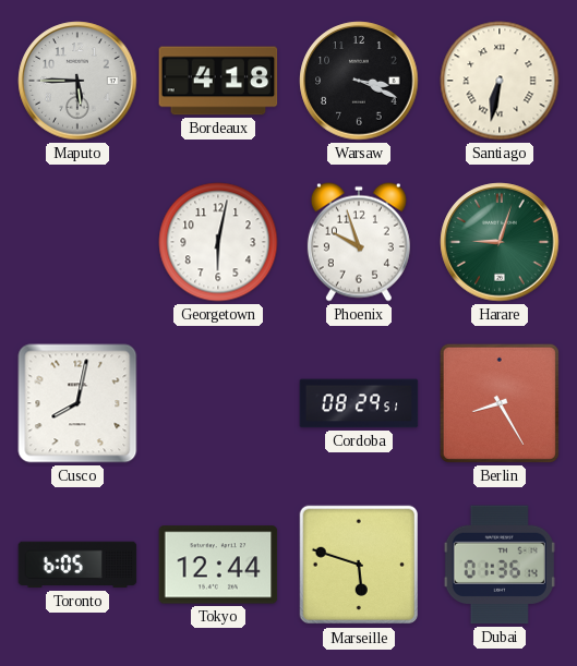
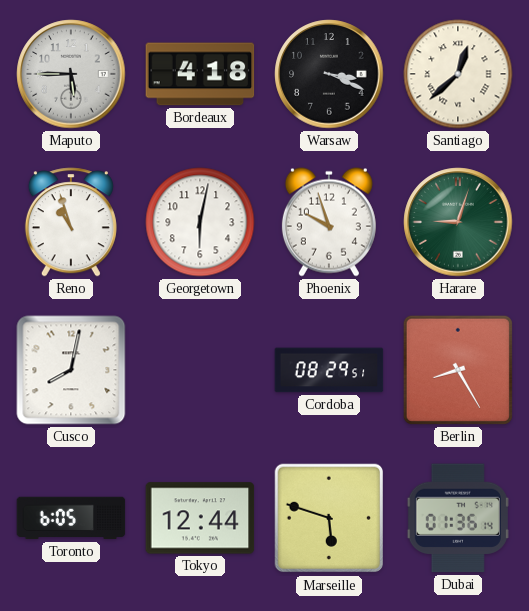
Santiago: 6:32 -> 12:38
Reno: none -> 10:57
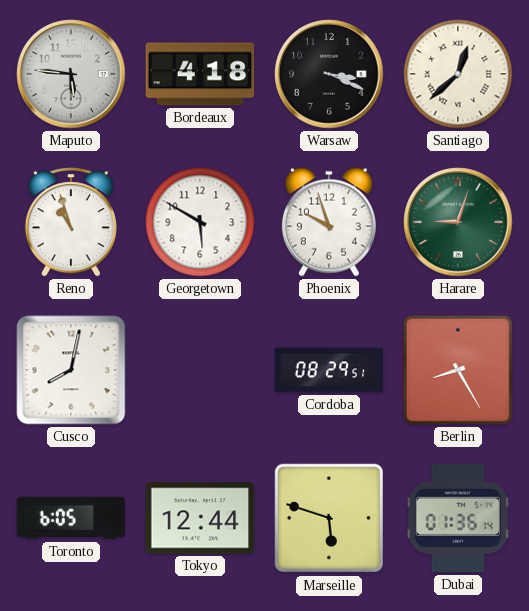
Maputo: 5:45 -> 5:46
Georgetown: 6:02 -> 5:50
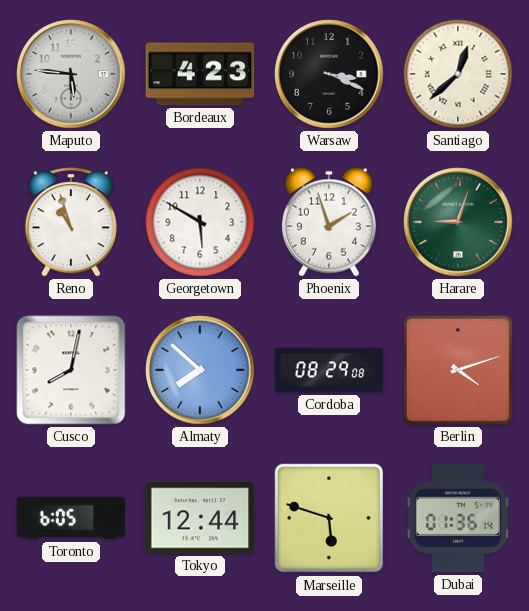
Bordeaux: 4:18 -> 4:23
Phoenix: 9:57 -> 1:57
Almaty: none -> 7:52
Cordoba: 08:29:51 -> 08:29:08
Berlin: 8:25 -> 4:12
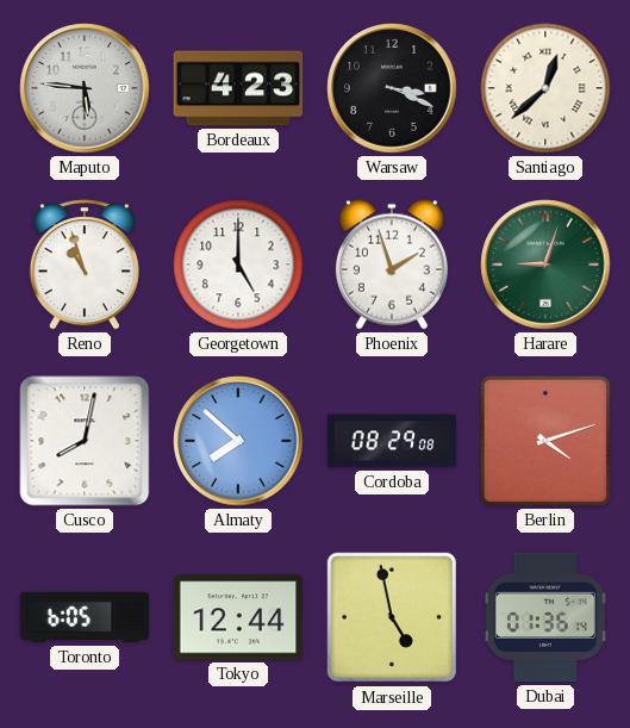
Georgetown: 5:50 -> 5:00
Marseille: 5:48 -> 4:58
